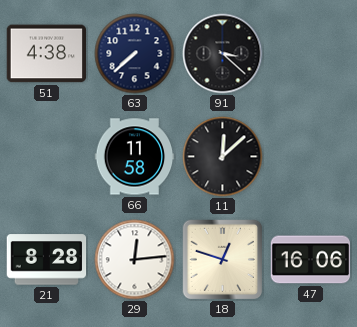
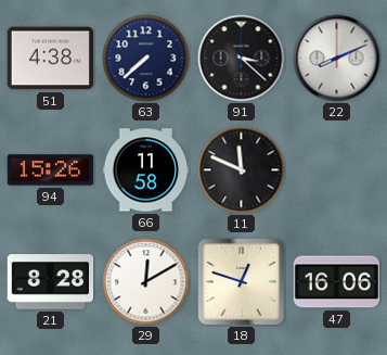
22: none -> 8:11
94: none -> 15:26
11: 12:08 -> 11:49
29: 12:14 -> 12:10
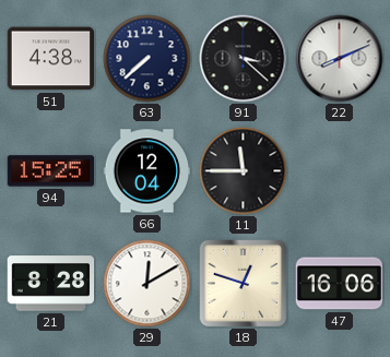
94: 15:26 -> 15:25
66: 11:58 -> 12:04
11: 11:49 -> 11:45
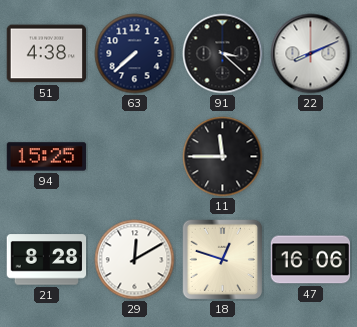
66: 12:04 -> none
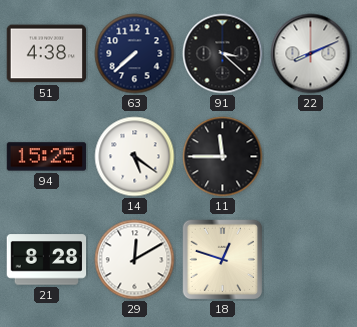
14: none -> 5:21
47: 16:06 -> none
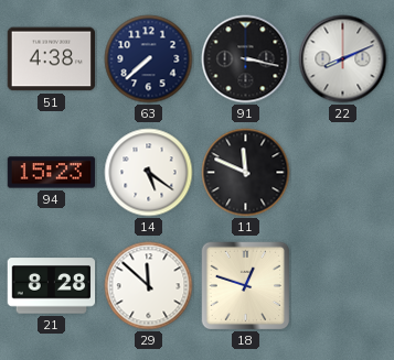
91: 3:22 -> 3:17
94: 15:25 -> 15:23
11: 11:45 -> 11:49
29: 12:10 -> 11:52
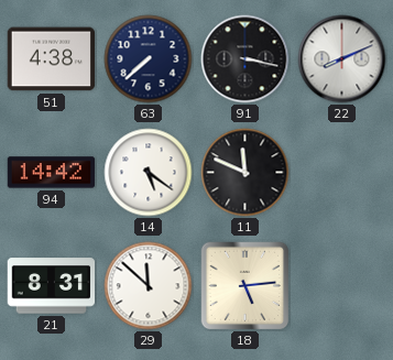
94: 15:23 -> 14:42
21: 8:28 -> 8:31
18: 12:48 -> 5:14
